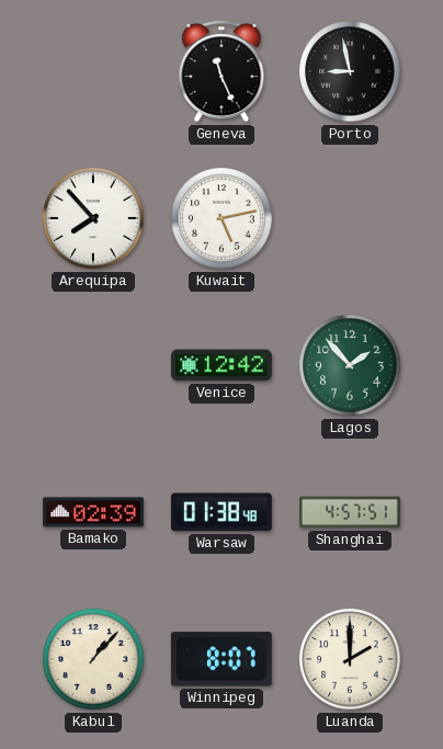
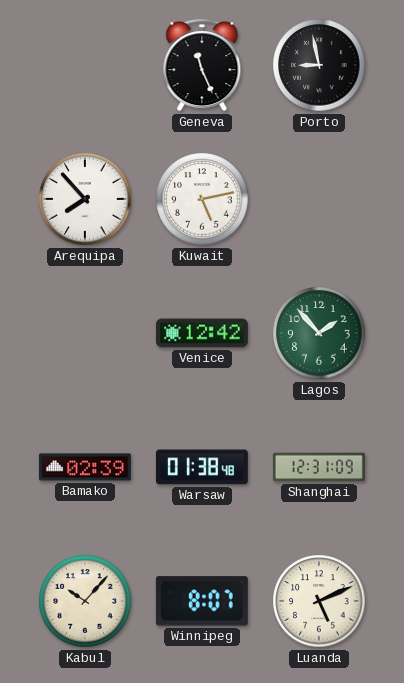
Shanghai: 4:57 -> 12:31
Kabul: 1:07 -> 10:07
Luanda: 2:00 -> 5:11
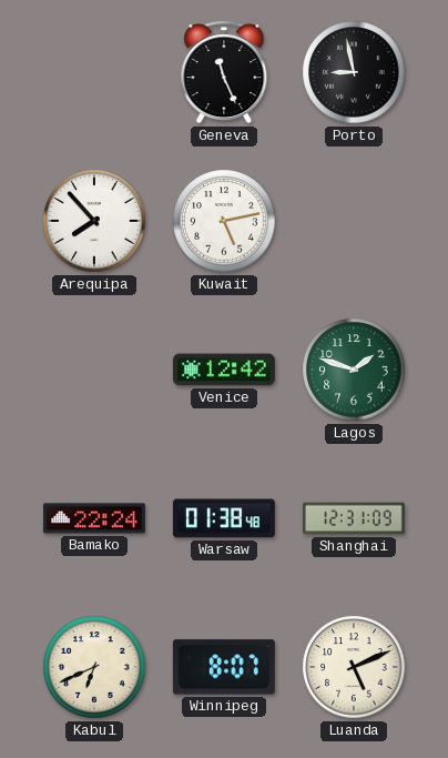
Lagos: 1:53 -> 1:48
Bamako: 02:39 -> 22:24
Kabul: 10:07 -> 6:41
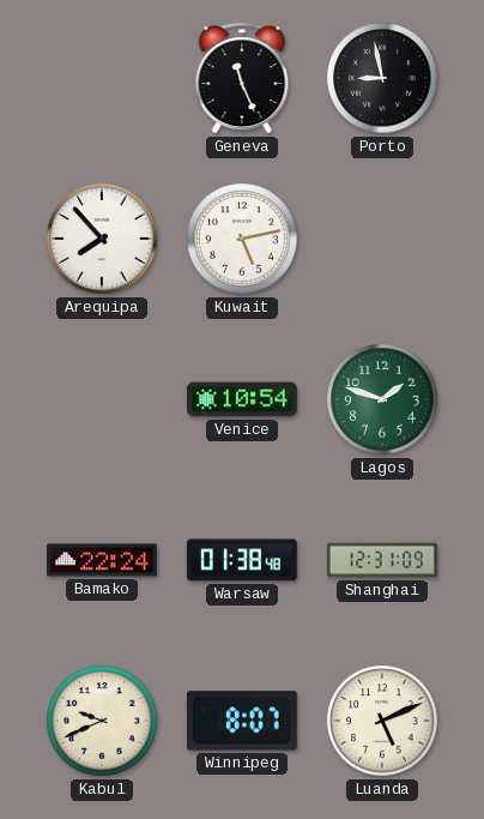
Venice: 12:42 -> 10:54
Kabul: 6:41 -> 9:41
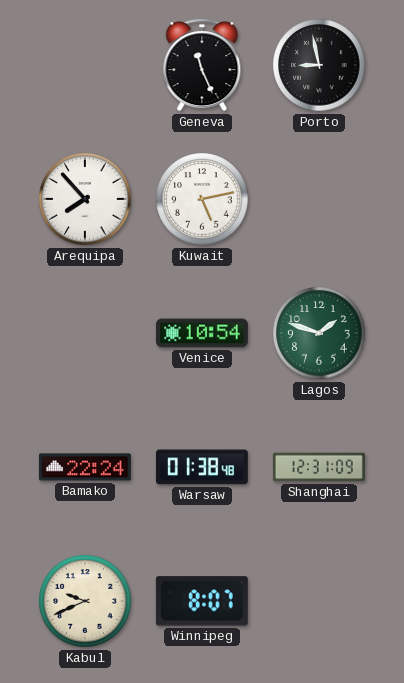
Luanda: 5:11 -> none
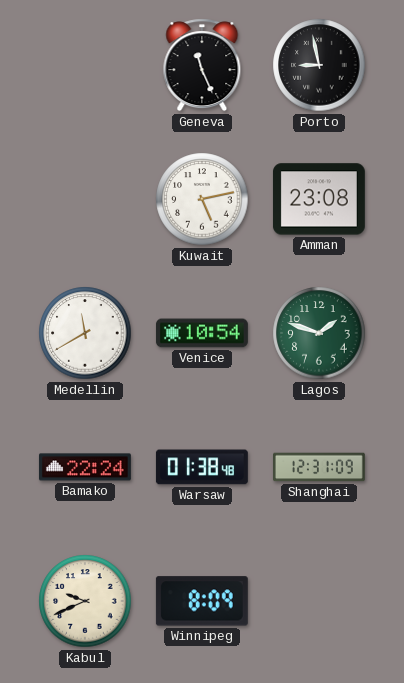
Arequipa: 7:53 -> none
Amman: none -> 23:08
Medellin: none -> 11:40
Winnipeg: 8:07 -> 8:09
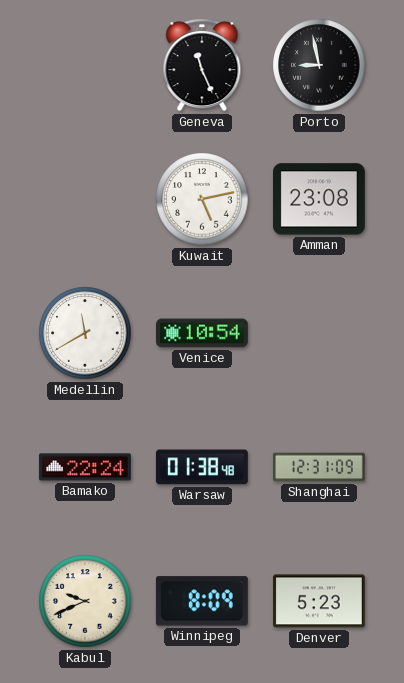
Lagos: 1:48 -> none
Denver: none -> 5:23
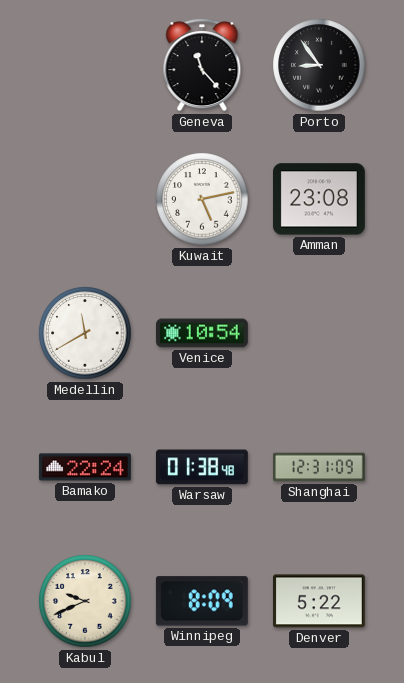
Geneva: 11:26 -> 11:23
Porto: 8:58 -> 8:54
Denver: 5:23 -> 5:22
